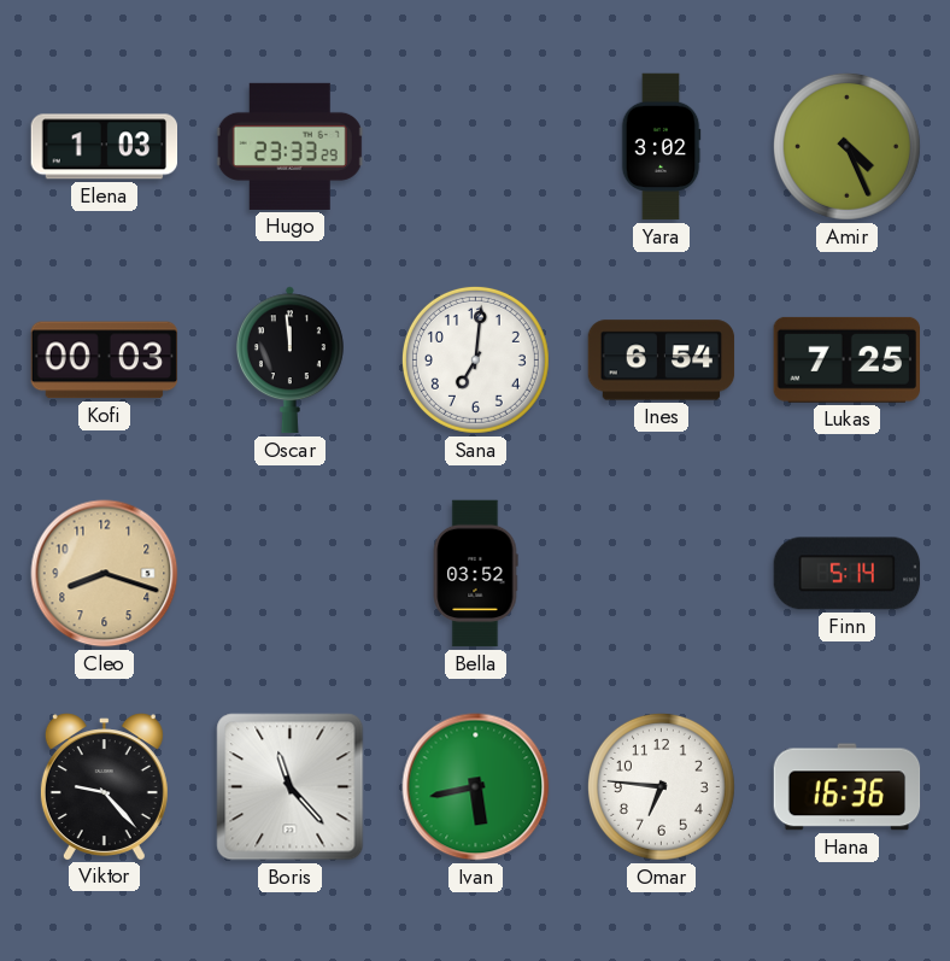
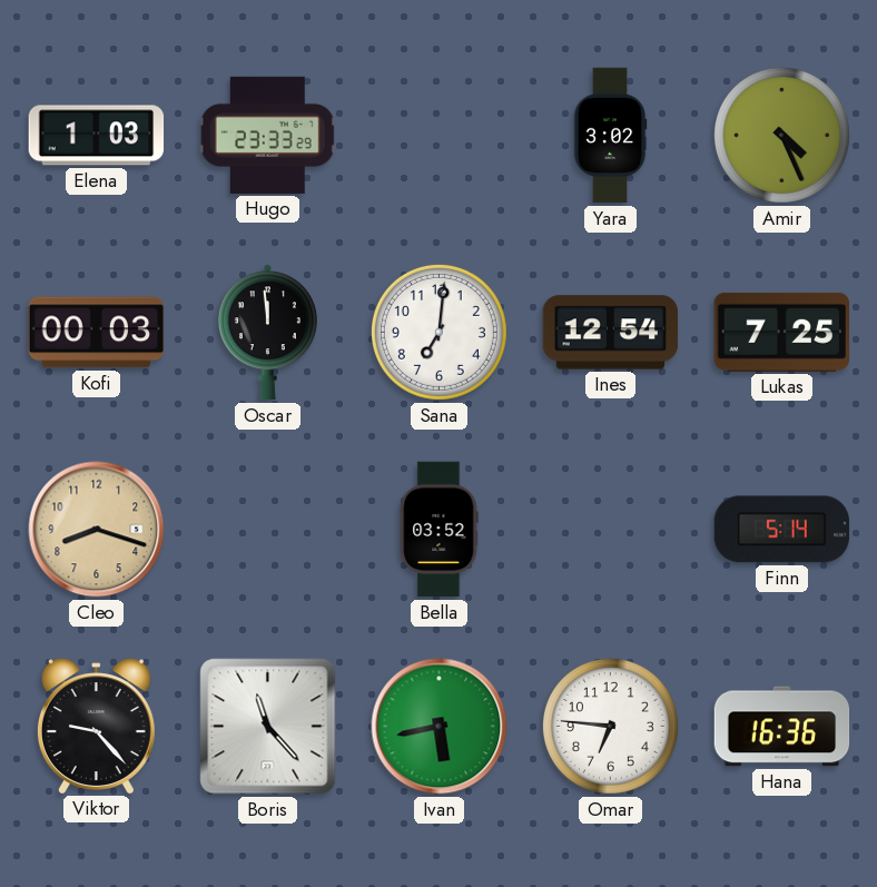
Ines: 6:54 -> 12:54
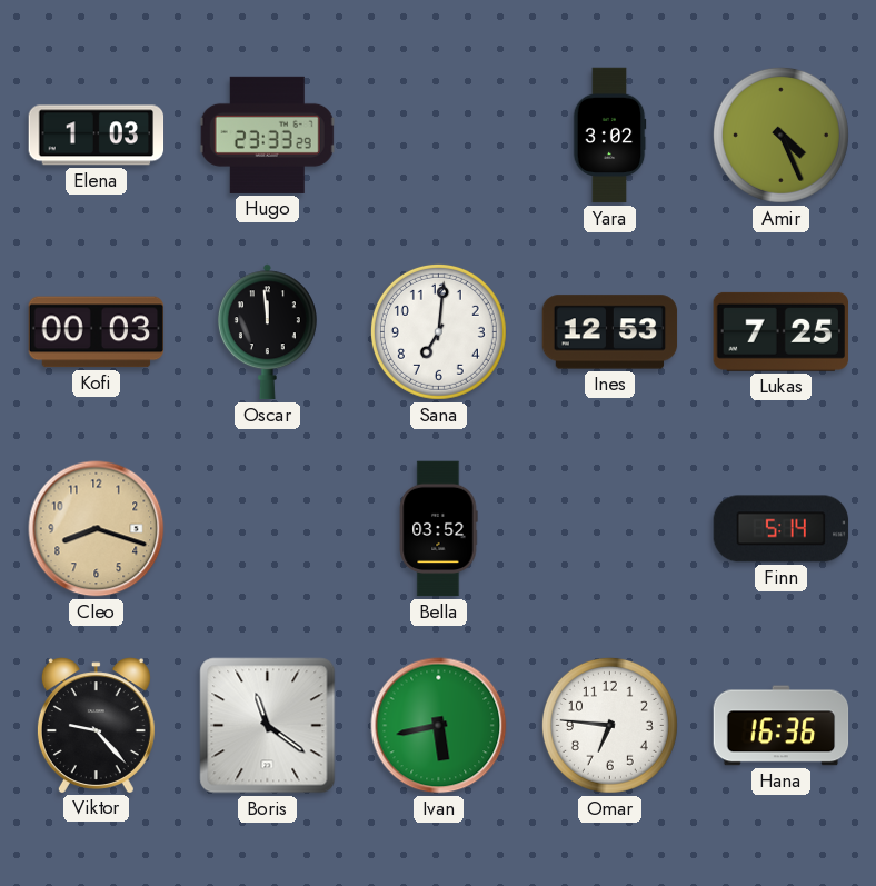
Ines: 12:54 -> 12:53
Boris: 11:23 -> 11:21
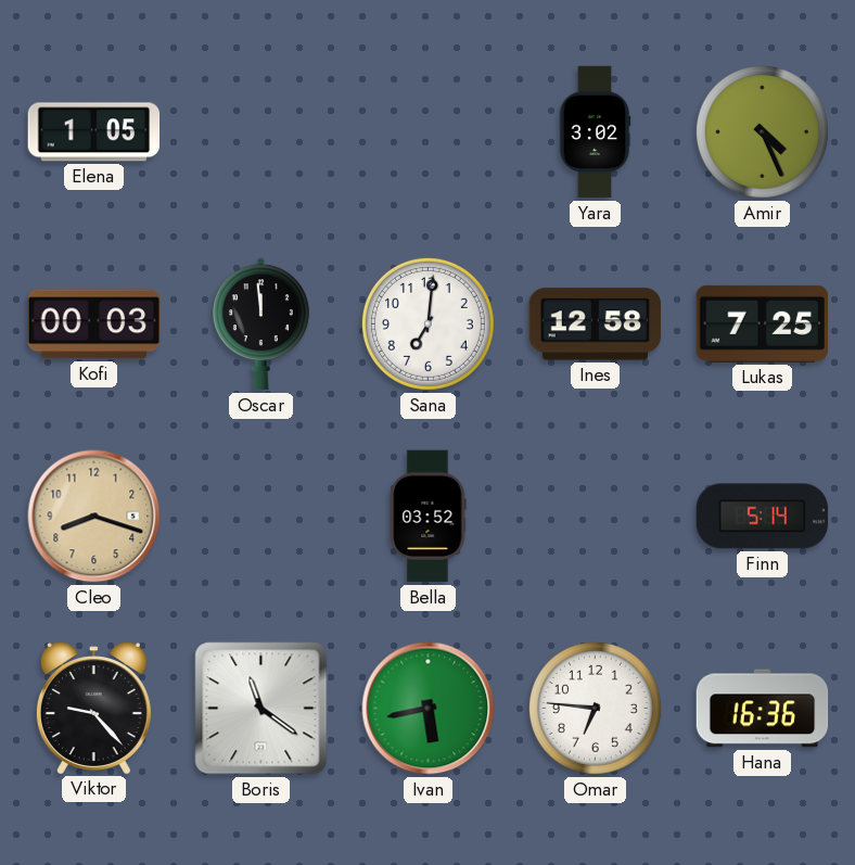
Elena: 1:03 -> 1:05
Hugo: 23:33 -> none
Ines: 12:53 -> 12:58
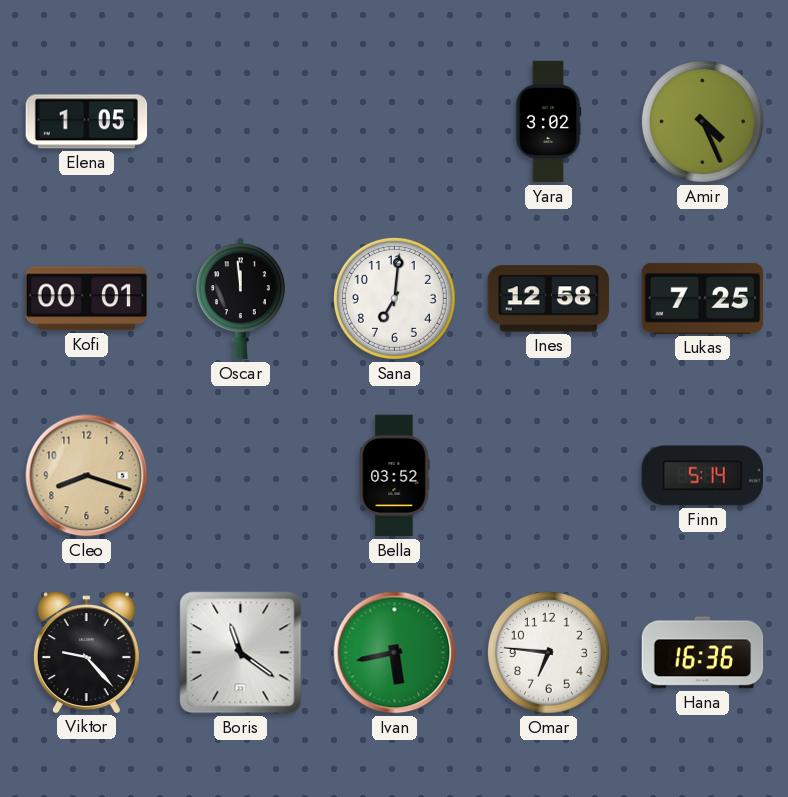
Kofi: 00:03 -> 00:01
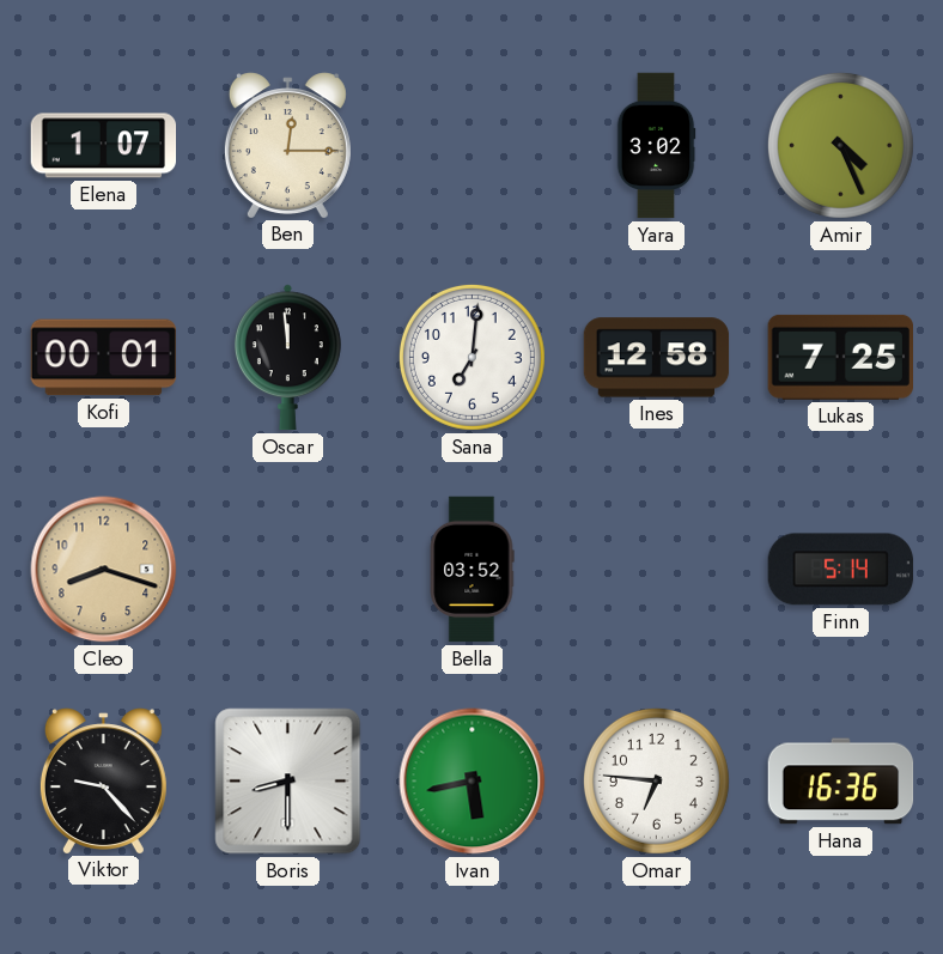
Elena: 1:05 -> 1:07
Ben: none -> 12:15
Boris: 11:21 -> 8:30
